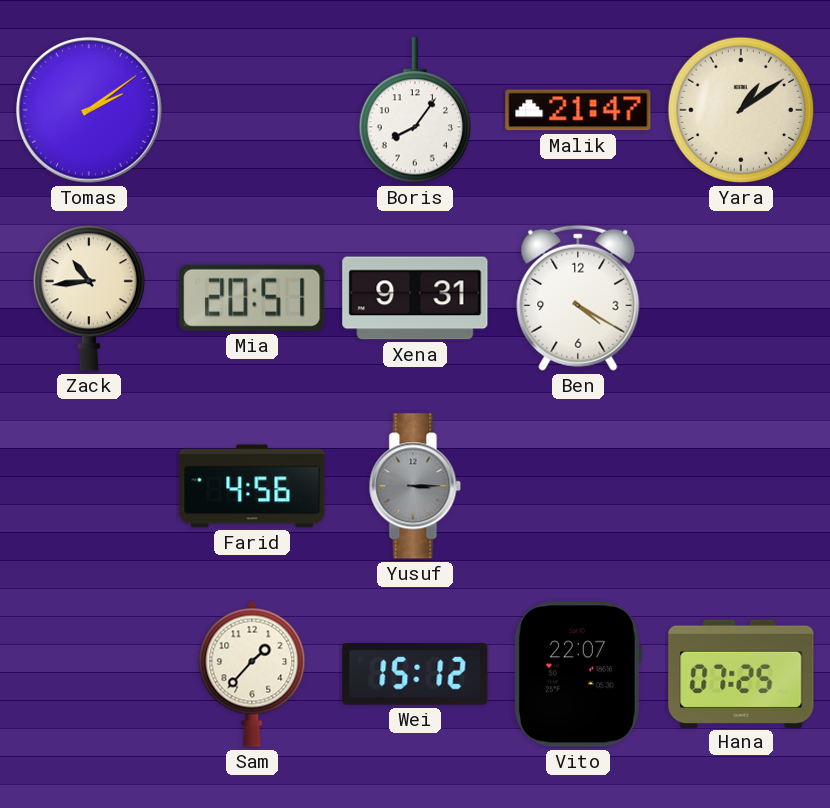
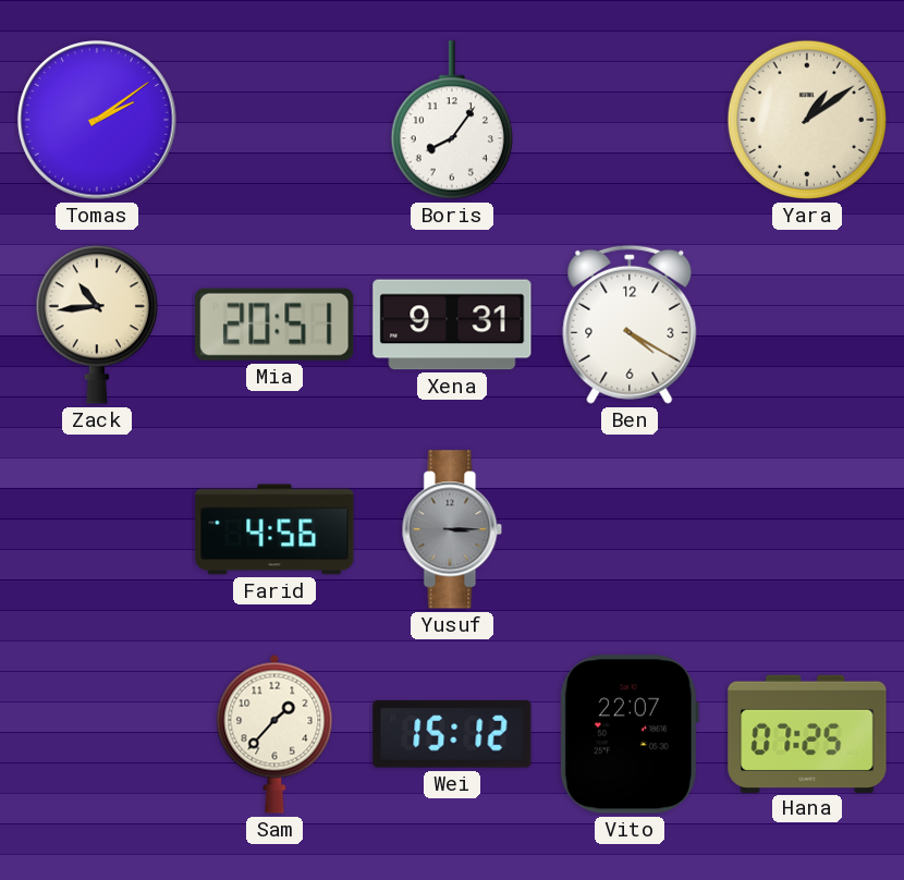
Malik: 21:47 -> none
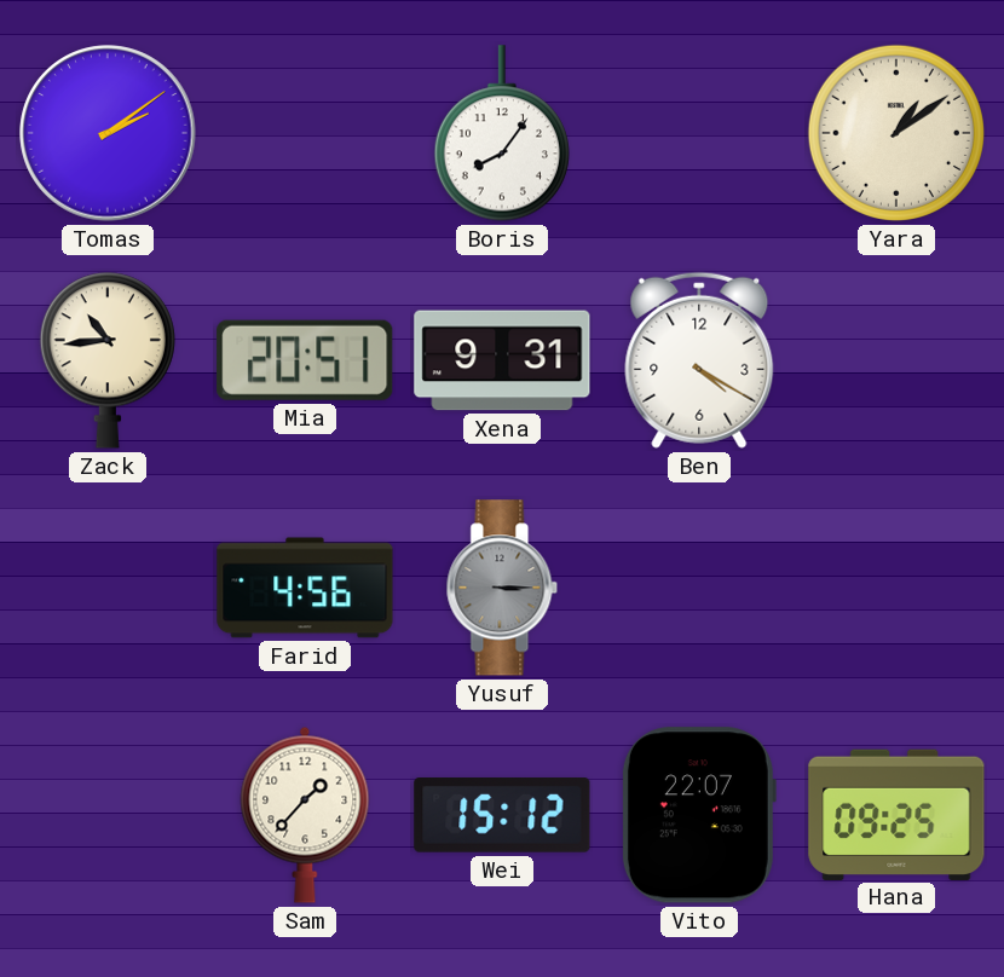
Hana: 07:25 -> 09:25
